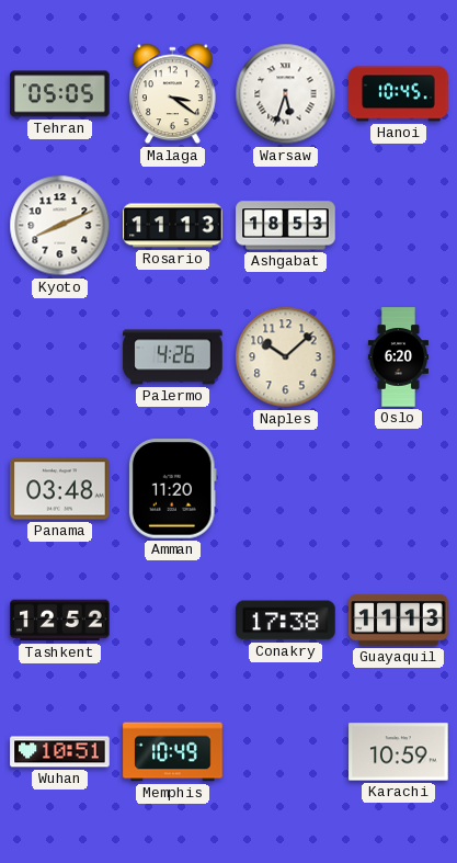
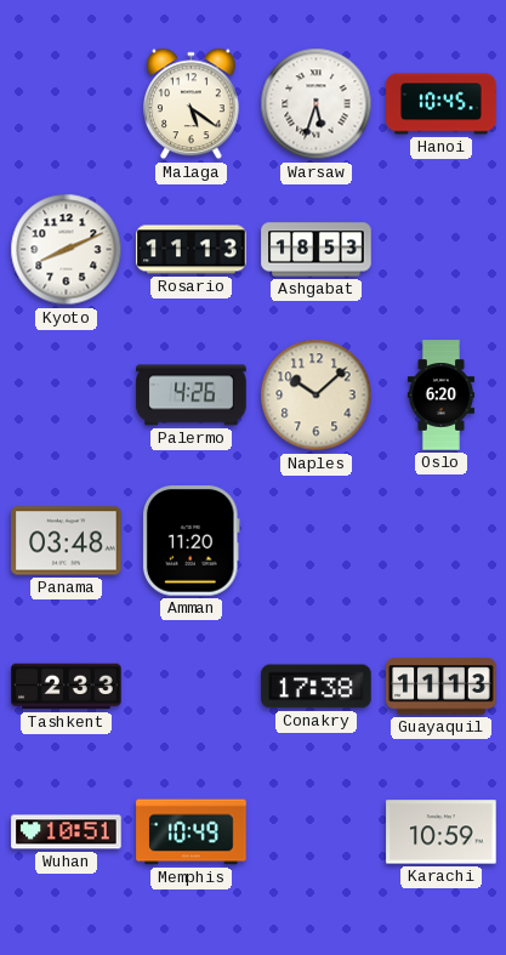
Tehran: 05:05 -> none
Malaga: 3:21 -> 5:21
Tashkent: 12:52 -> 2:33
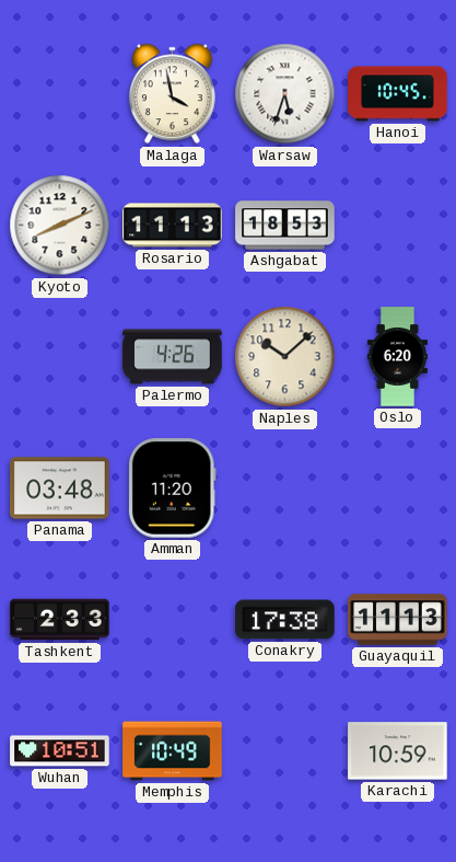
Malaga: 5:21 -> 3:58
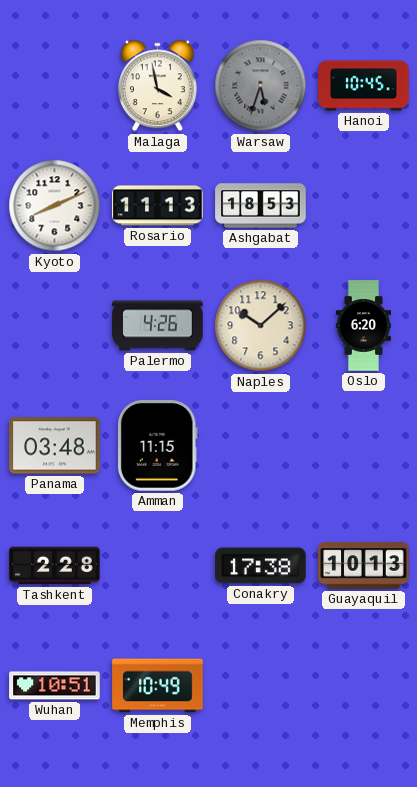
Warsaw dial: white -> grey
Amman: 11:20 -> 11:15
Tashkent: 2:33 -> 2:28
Guayaquil: 11:13 -> 10:13
Karachi: 10:59 -> none
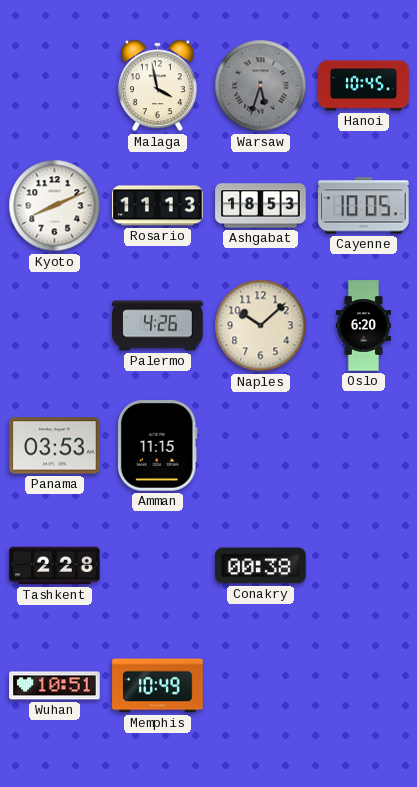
Cayenne: none -> 10:05
Panama: 03:48 -> 03:53
Conakry: 17:38 -> 00:38
Guayaquil: 10:13 -> none
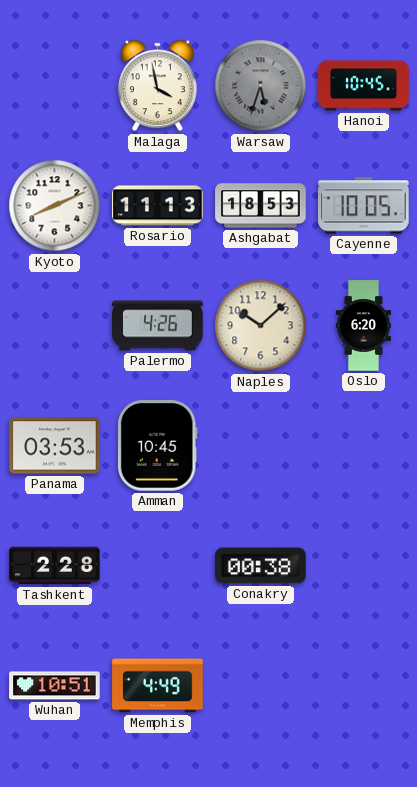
Amman: 11:15 -> 10:45
Memphis: 10:49 -> 4:49
